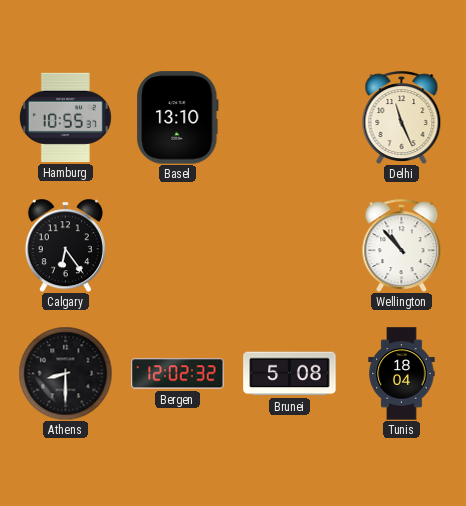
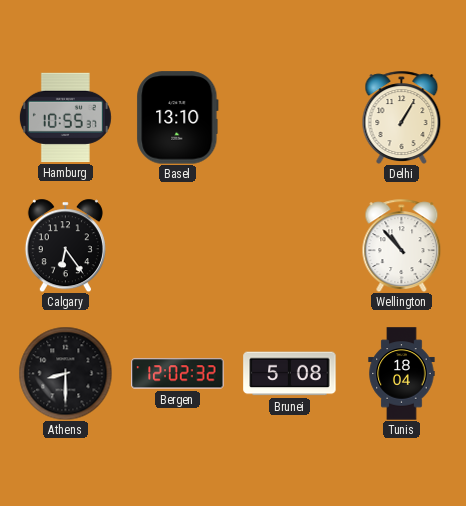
Delhi: 11:26 -> 1:05
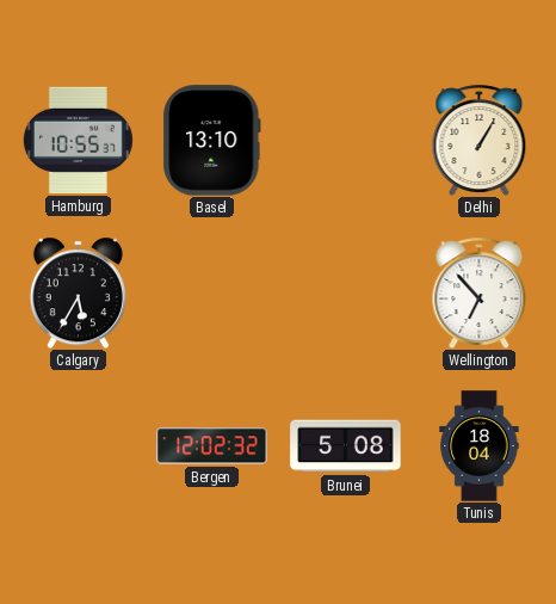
Calgary: 6:24 -> 5:35
Wellington: 10:53 -> 6:53
Athens: 8:30 -> none
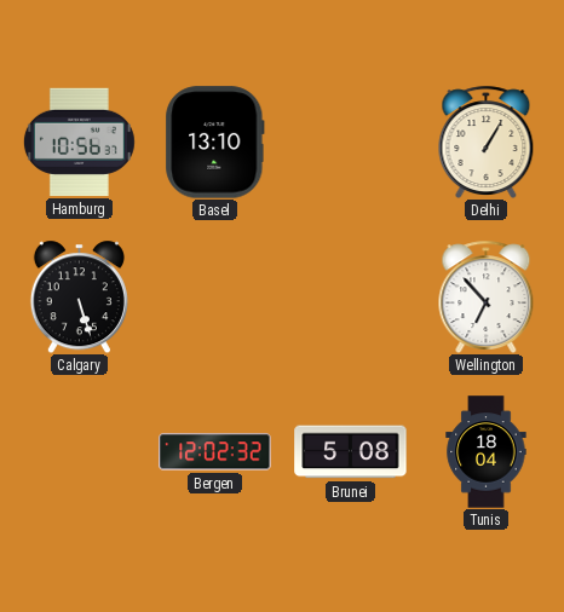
Hamburg: 10:55 -> 10:56
Calgary: 5:35 -> 5:27
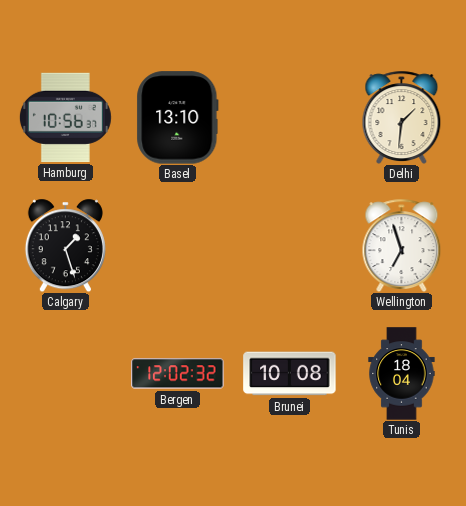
Delhi: 1:05 -> 1:31
Calgary: 5:27 -> 1:27
Wellington: 6:53 -> 6:57
Brunei: 5:08 -> 10:08
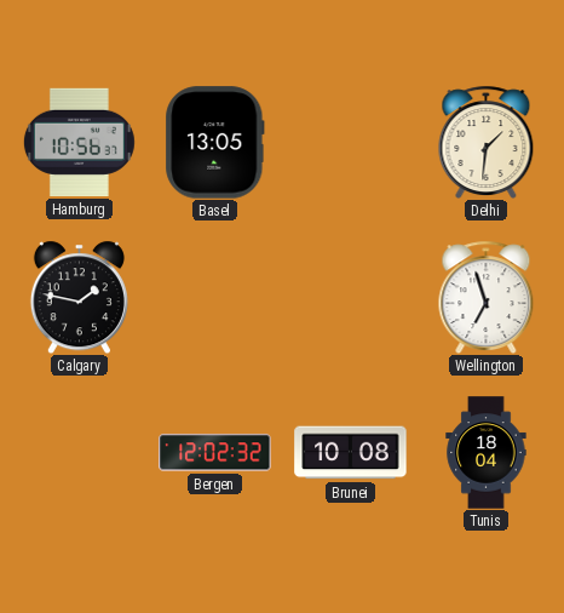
Basel: 13:10 -> 13:05
Calgary: 1:27 -> 1:47
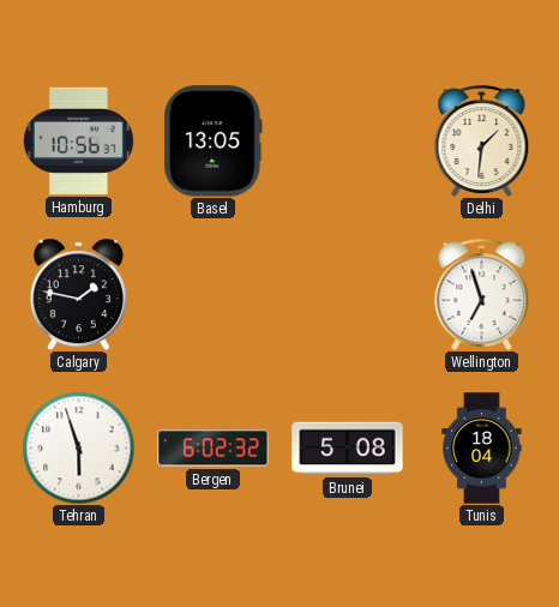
Tehran: none -> 5:57
Bergen: 12:02 -> 6:02
Brunei: 10:08 -> 5:08
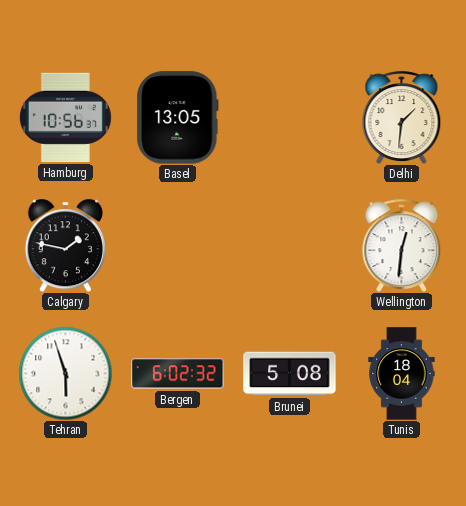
Wellington: 6:57 -> 12:31
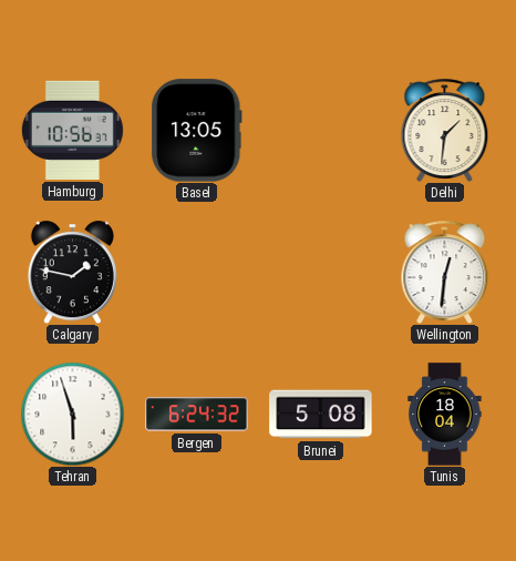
Bergen: 6:02 -> 6:24
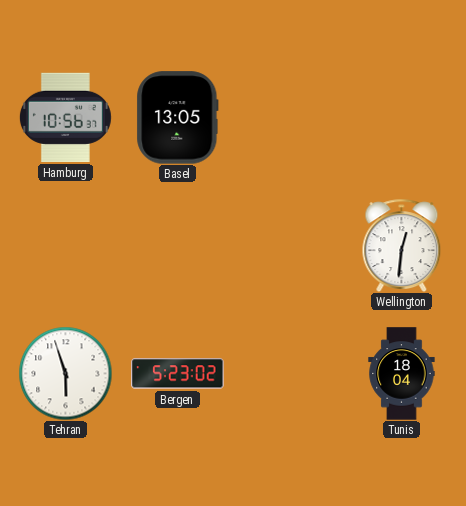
Delhi: 1:31 -> none
Calgary: 1:47 -> none
Bergen: 6:24 -> 5:23
Brunei: 5:08 -> none
